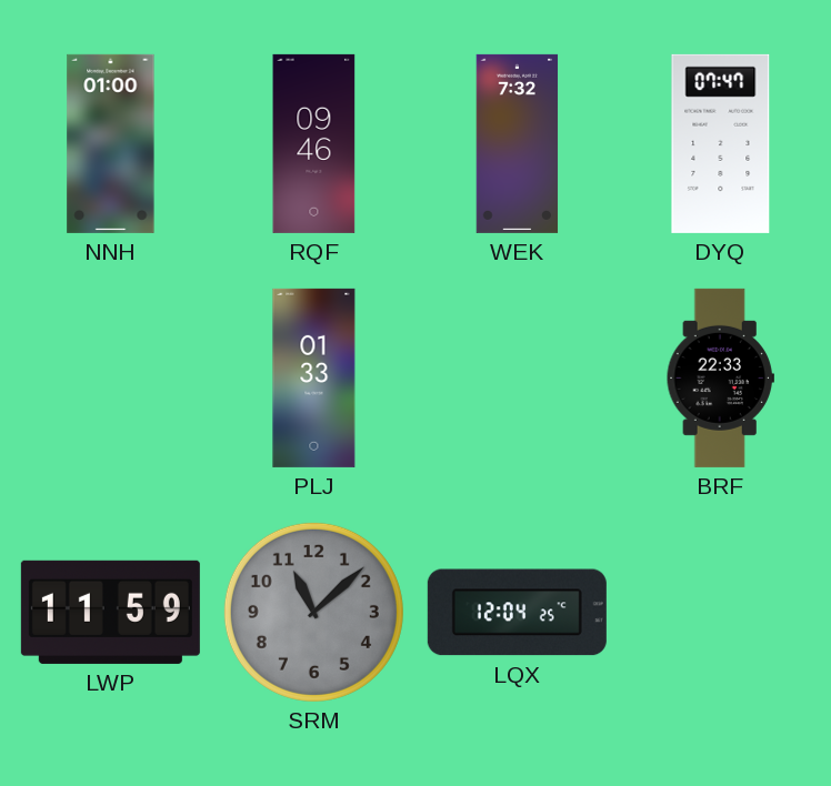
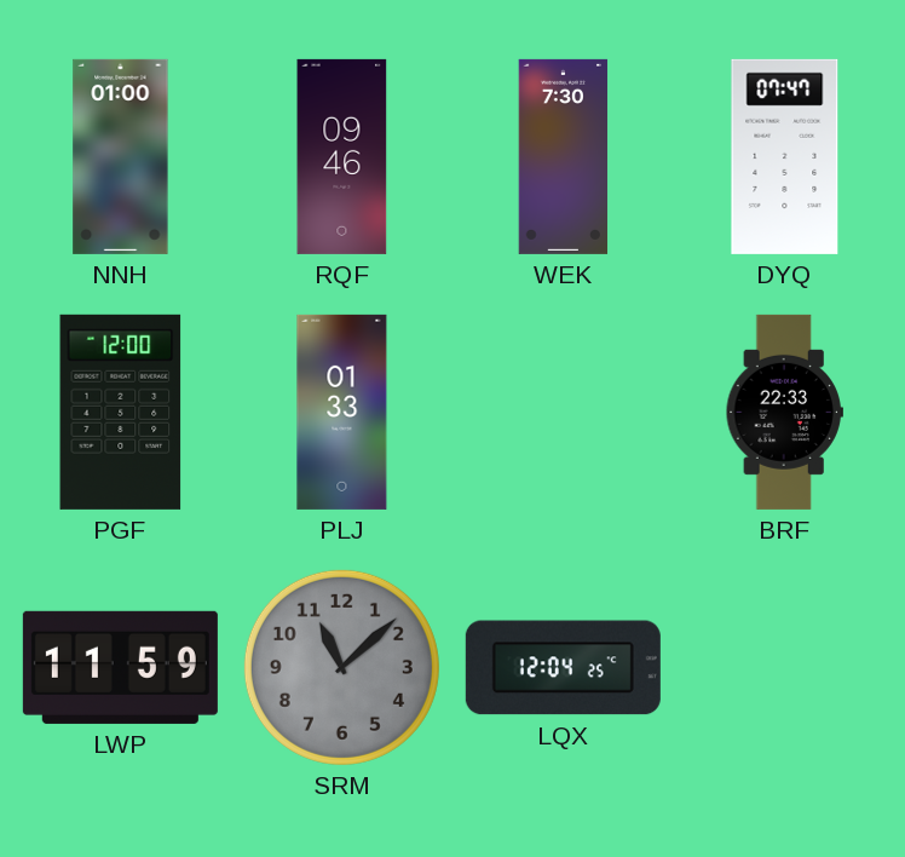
WEK: 7:32 -> 7:30
PGF: none -> 12:00
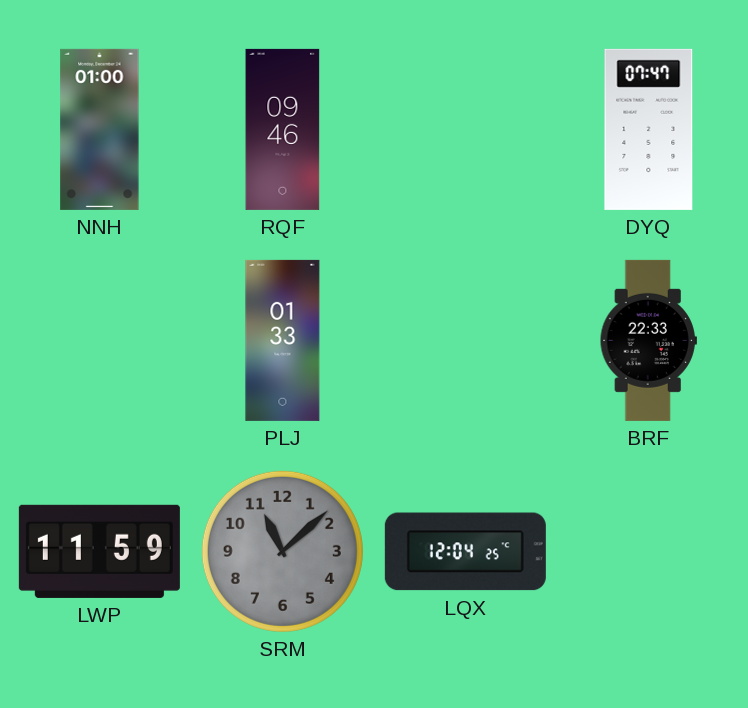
WEK: 7:30 -> none
PGF: 12:00 -> none
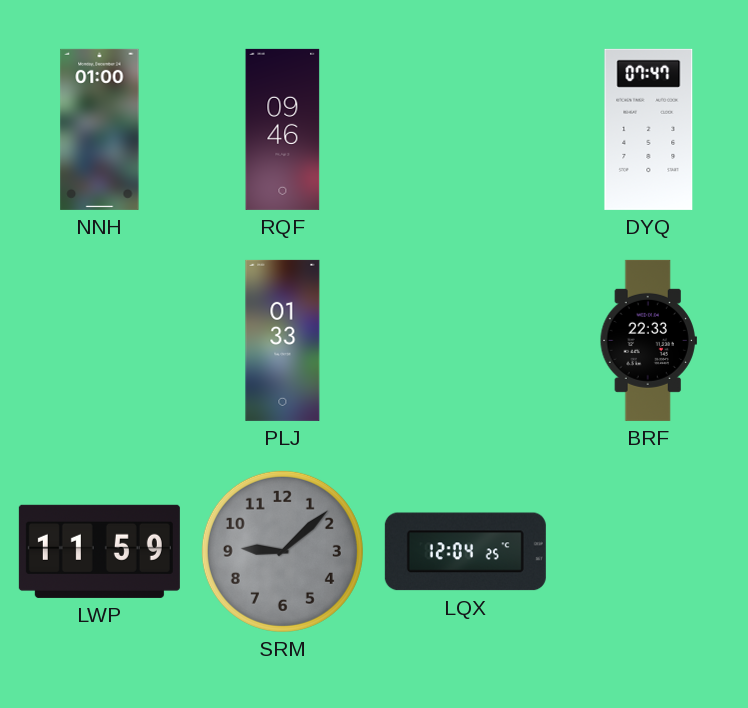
SRM: 11:08 -> 9:08
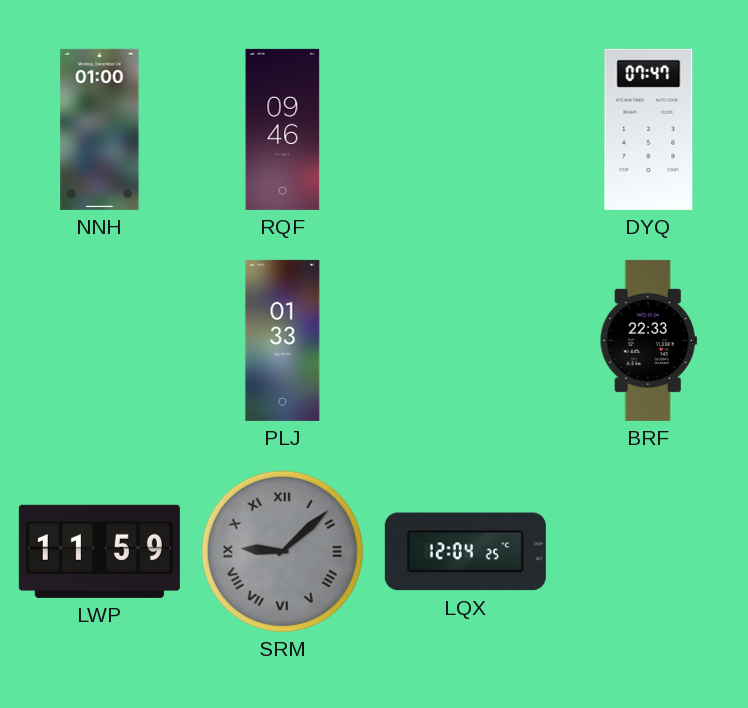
SRM numerals: Arabic -> Roman
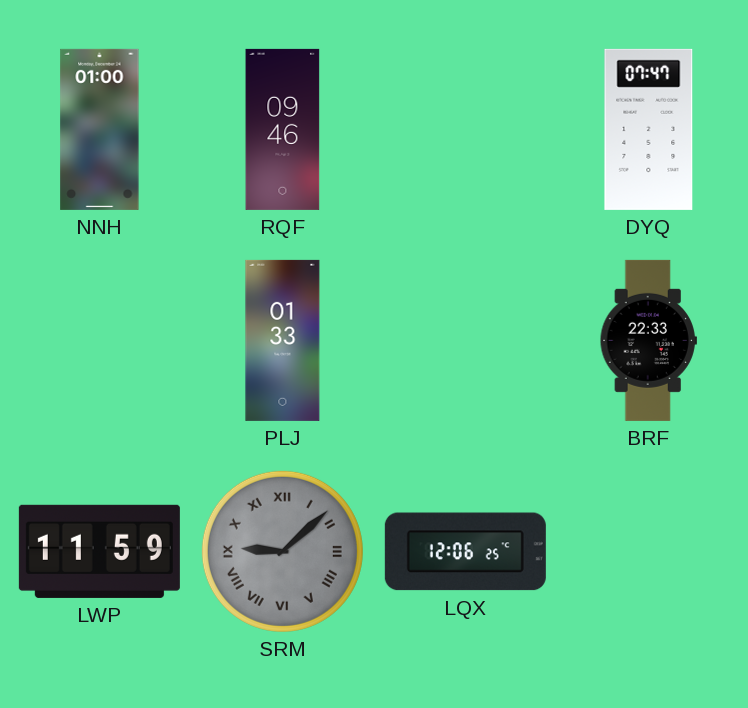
LQX: 12:04 -> 12:06
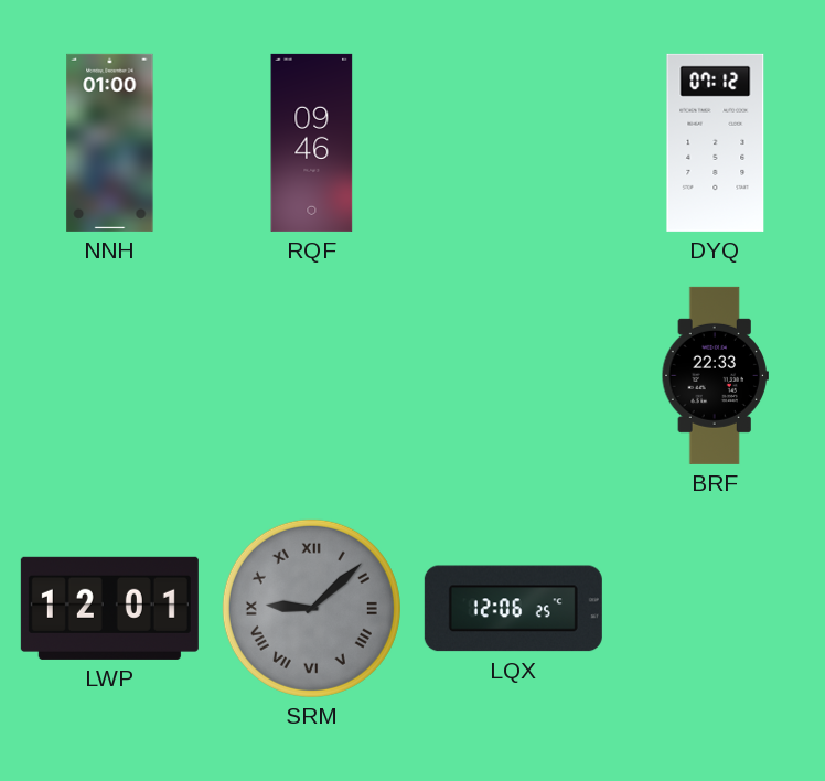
DYQ: 07:47 -> 07:12
PLJ: 01:33 -> none
LWP: 11:59 -> 12:01
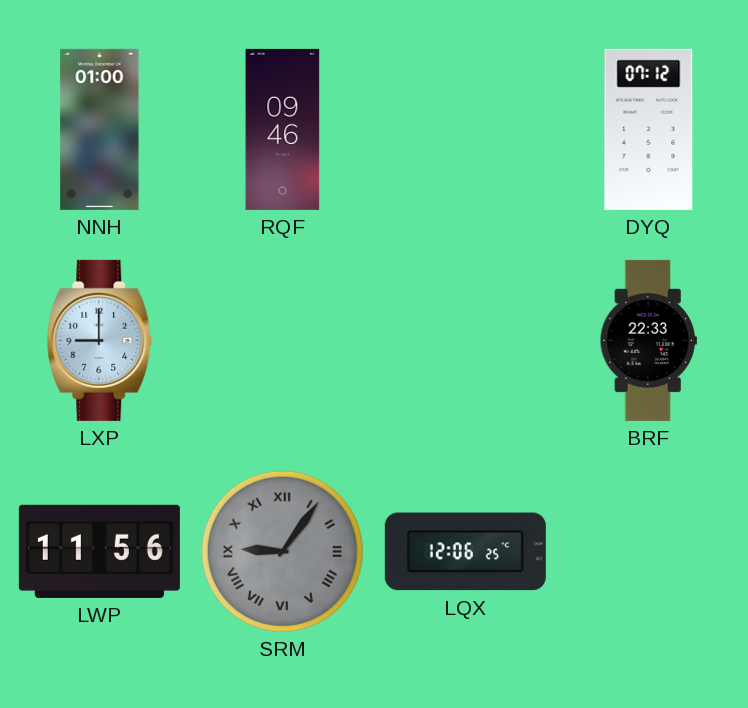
LXP: none -> 9:00
LWP: 12:01 -> 11:56
SRM: 9:08 -> 9:06
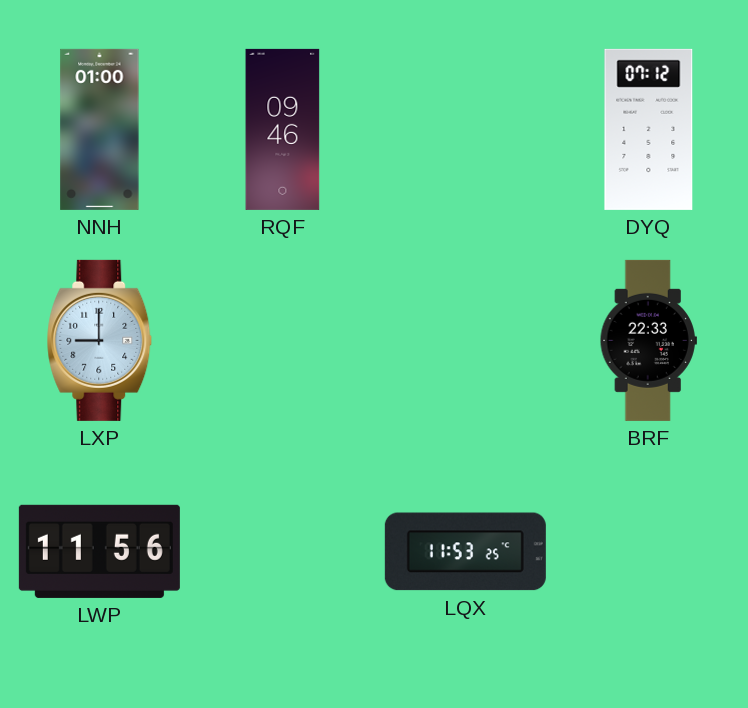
SRM: 9:06 -> none
LQX: 12:06 -> 11:53
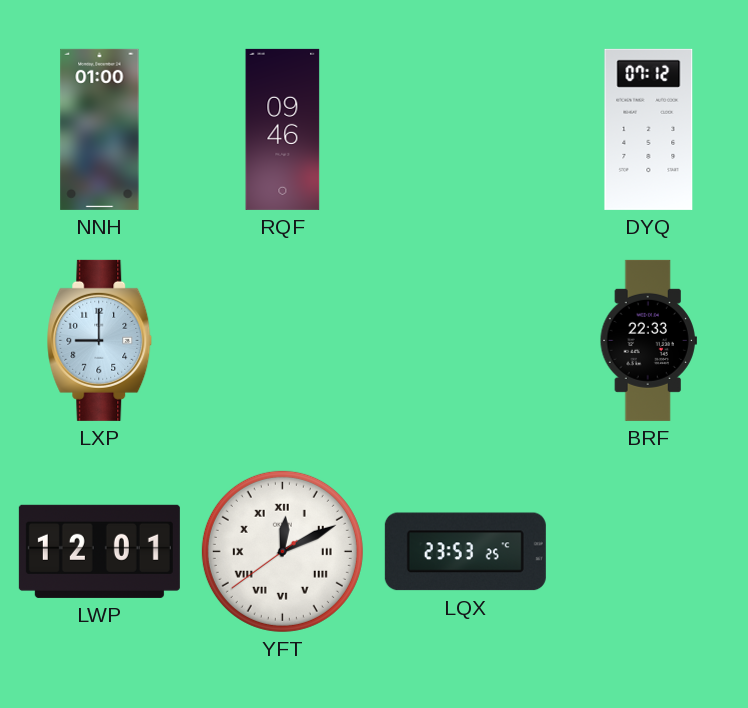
LWP: 11:56 -> 12:01
YFT: none -> 12:10
LQX: 11:53 -> 23:53
